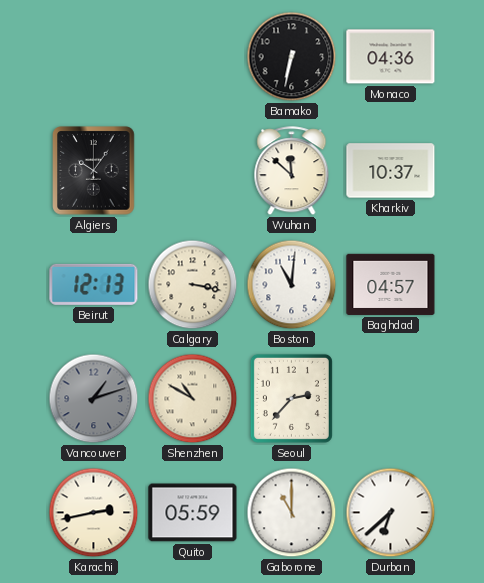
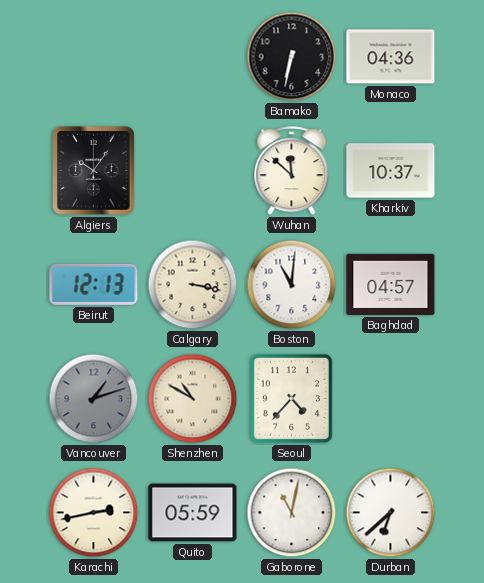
Seoul: 2:37 -> 4:37
Gaborone: 11:00 -> 11:02
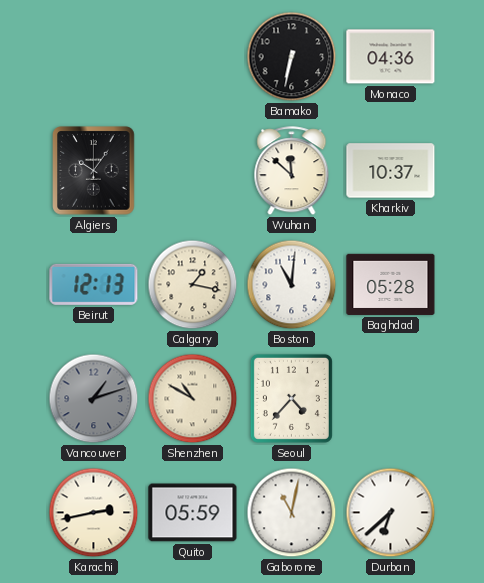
Calgary: 3:17 -> 1:17
Baghdad: 04:57 -> 05:28
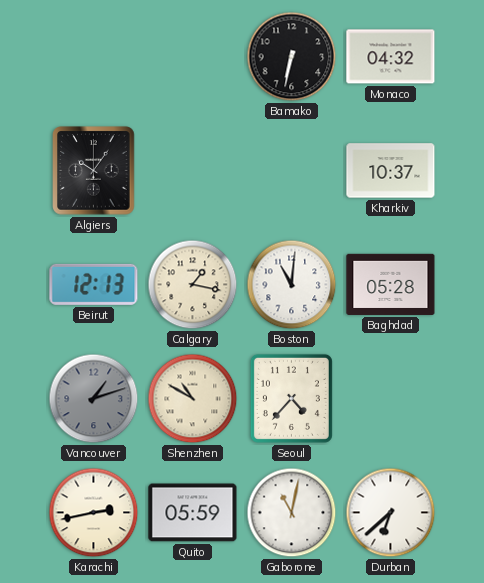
Monaco: 04:36 -> 04:32
Wuhan: 11:52 -> none
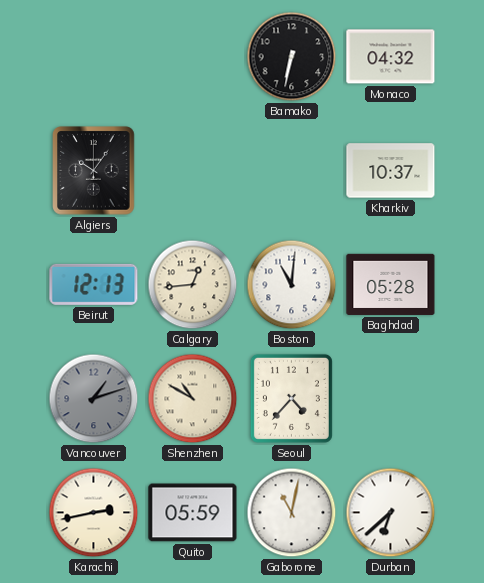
Calgary: 1:17 -> 12:44
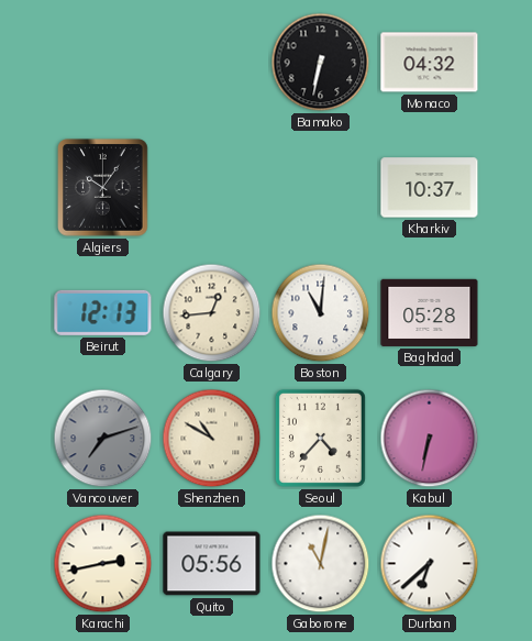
Vancouver: 1:12 -> 7:12
Kabul: none -> 6:32
Quito: 05:59 -> 05:56
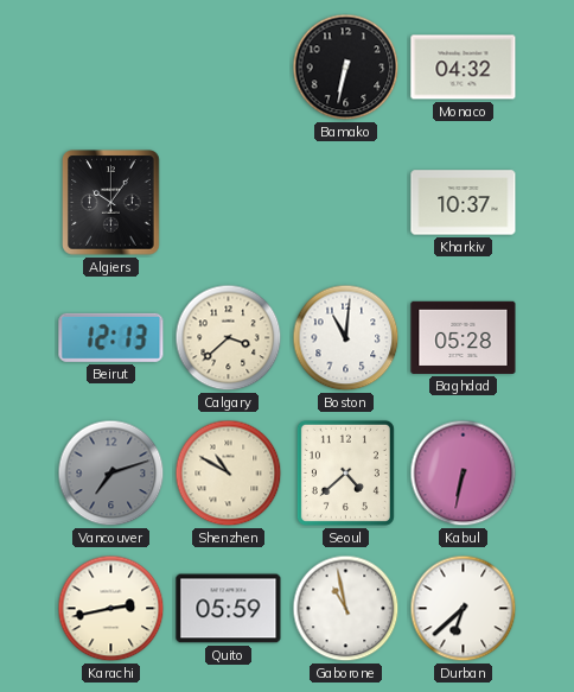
Calgary: 12:44 -> 3:38
Seoul: 4:37 -> 4:38
Quito: 05:56 -> 05:59
Gaborone: 11:02 -> 10:58
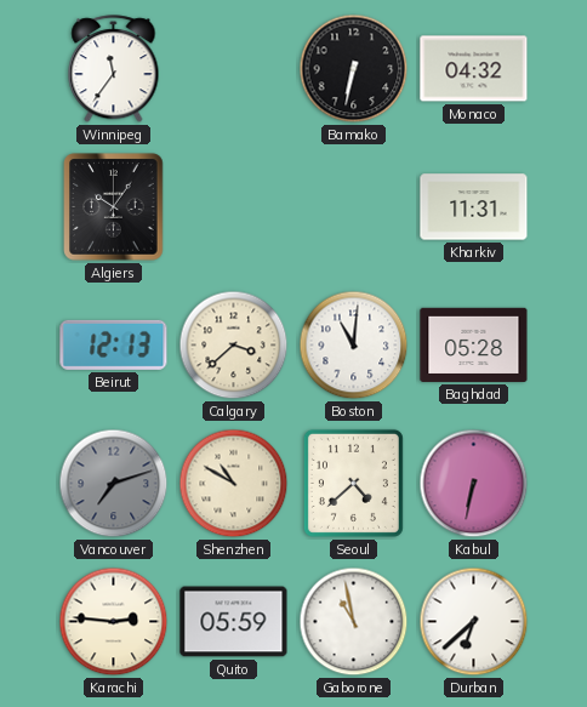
Winnipeg: none -> 11:36
Kharkiv: 10:37 -> 11:31
Karachi: 2:43 -> 2:46
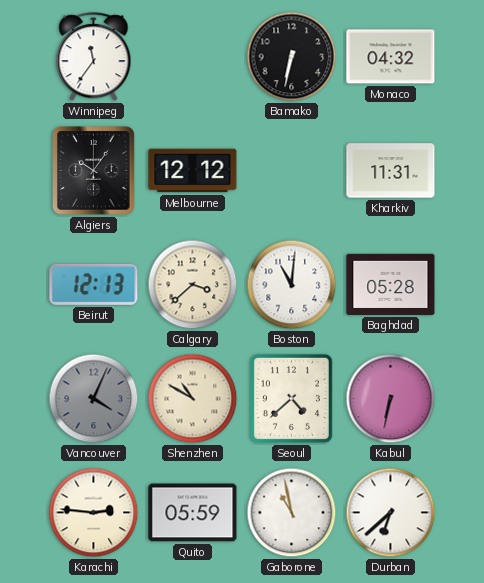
Melbourne: none -> 12:12
Vancouver: 7:12 -> 4:04
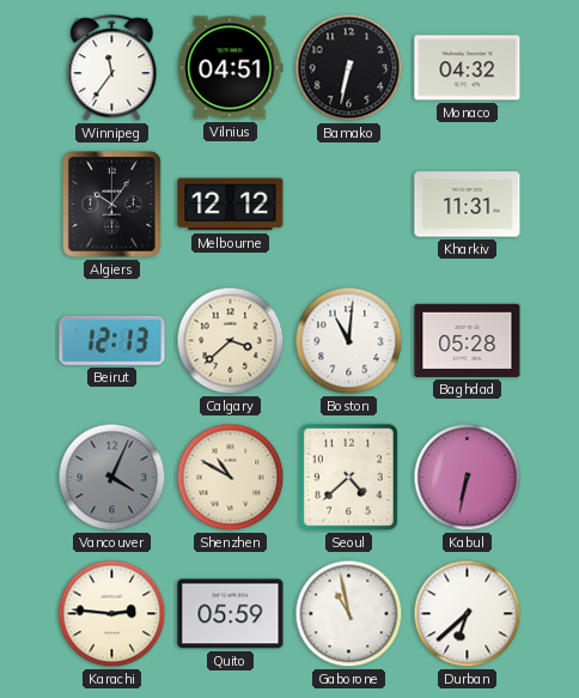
Vilnius: none -> 04:51
